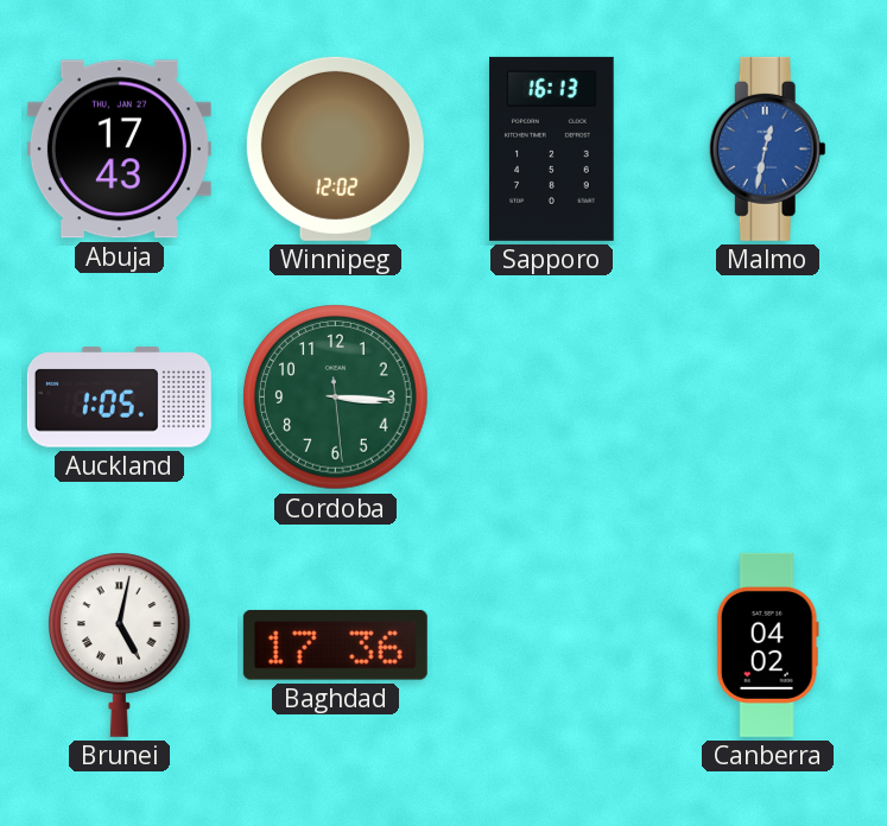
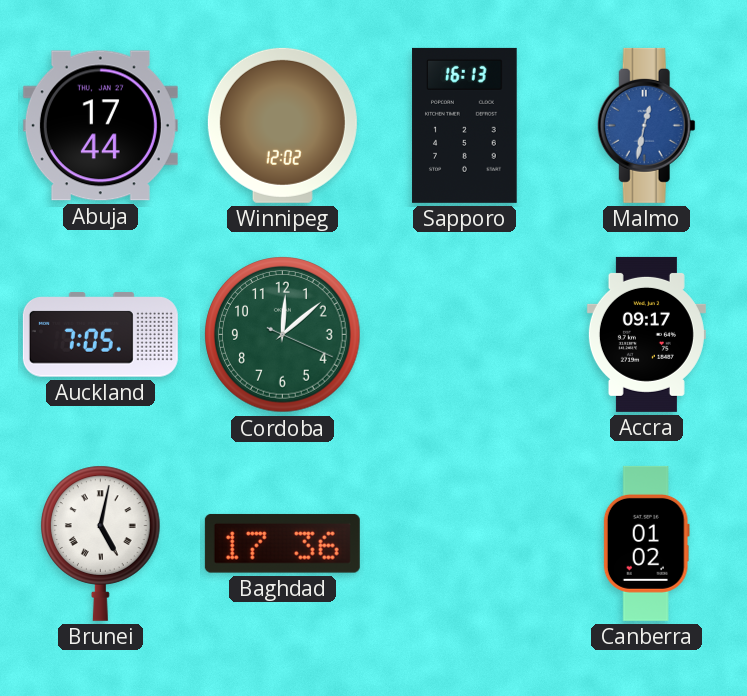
Abuja: 17:43 -> 17:44
Auckland: 1:05 -> 7:05
Cordoba: 3:15 -> 12:08
Accra: none -> 09:17
Canberra: 04:02 -> 01:02
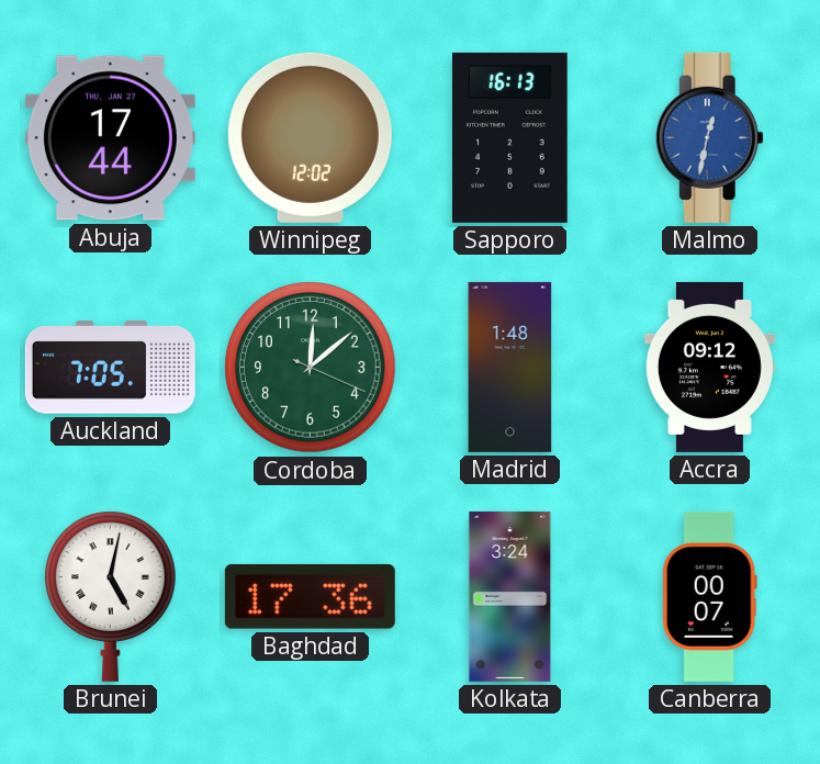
Madrid: none -> 1:48
Accra: 09:17 -> 09:12
Kolkata: none -> 3:24
Canberra: 01:02 -> 00:07
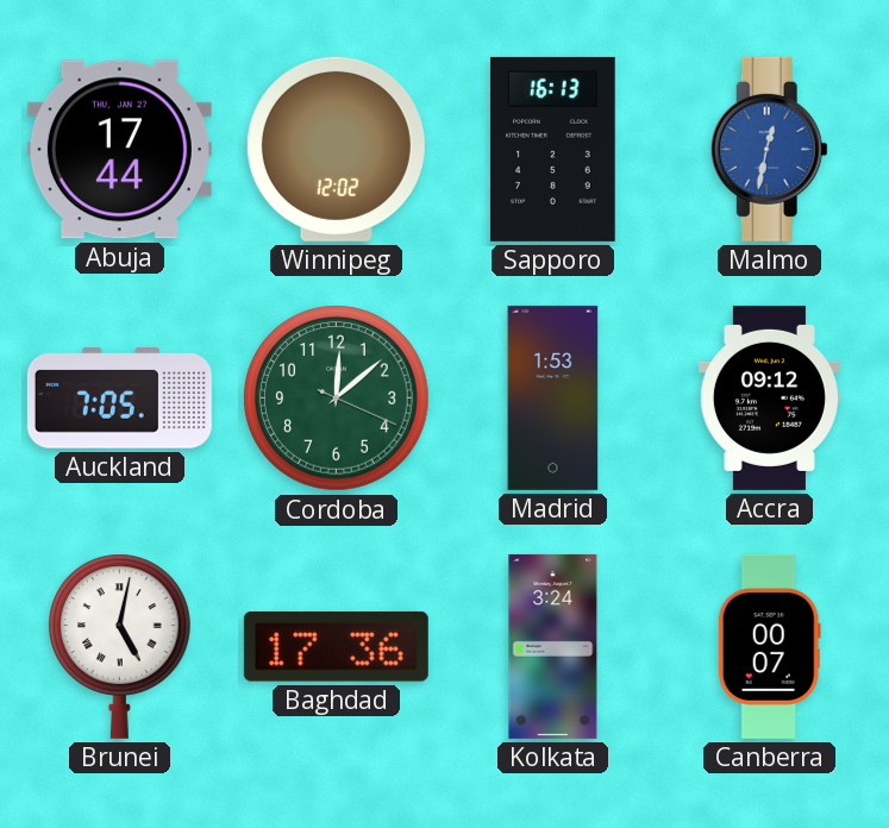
Madrid: 1:48 -> 1:53
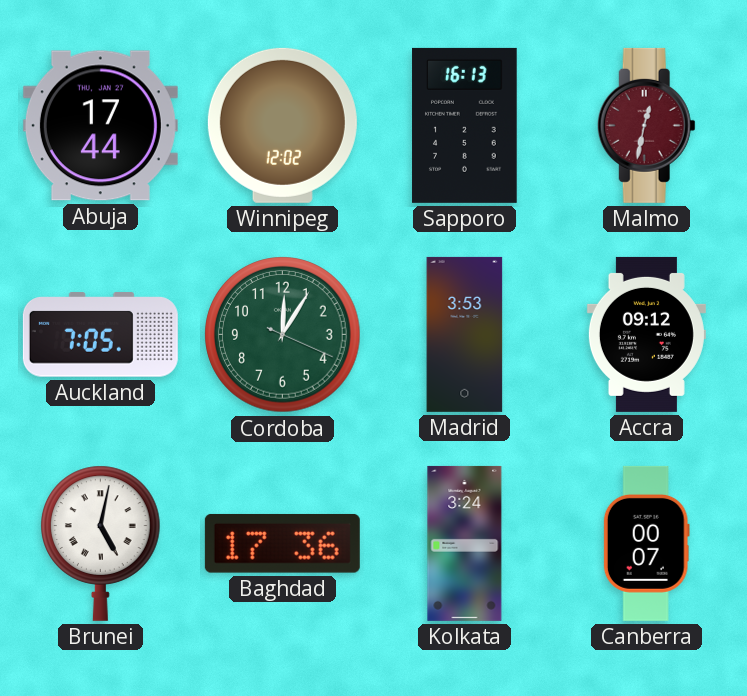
Malmo dial: blue -> burgundy
Cordoba: 12:08 -> 12:05
Madrid: 1:53 -> 3:53
